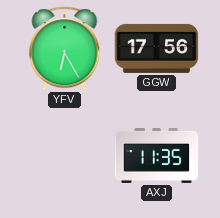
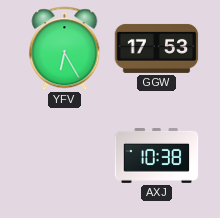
GGW: 17:56 -> 17:53
AXJ: 11:35 -> 10:38
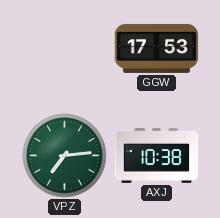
YFV: 6:25 -> none
VPZ: none -> 7:14
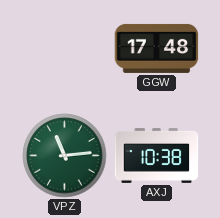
GGW: 17:53 -> 17:48
VPZ: 7:14 -> 11:14
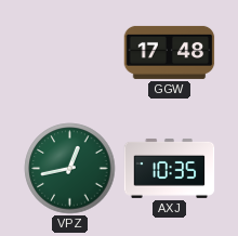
VPZ: 11:14 -> 12:43
AXJ: 10:38 -> 10:35
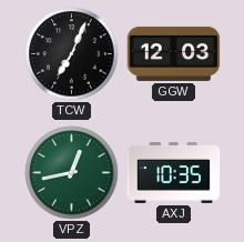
TCW: none -> 7:04
GGW: 17:48 -> 12:03
